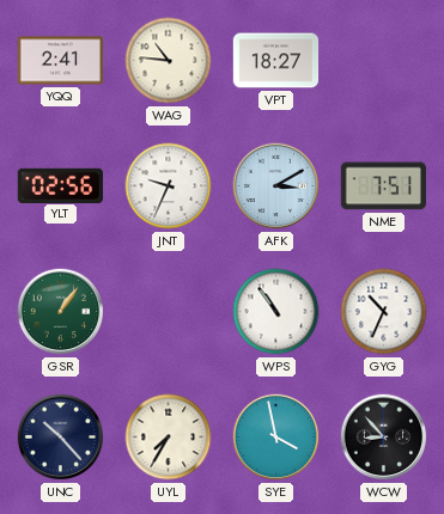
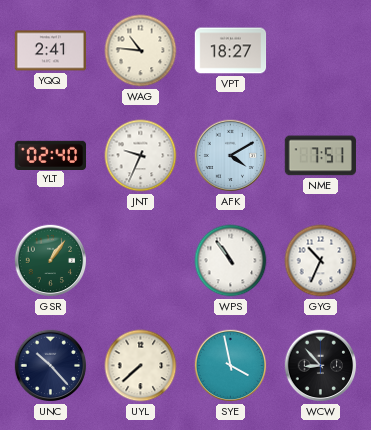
YLT: 02:56 -> 02:40
AFK: 3:10 -> 4:10
UYL: 7:35 -> 7:38
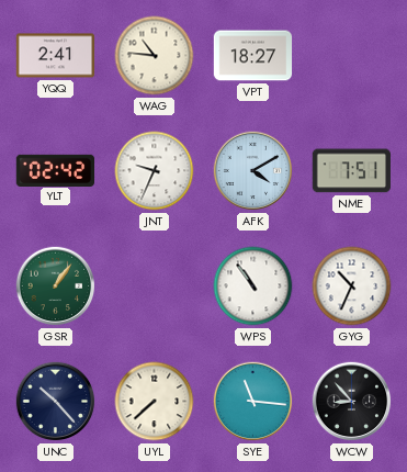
YLT: 02:40 -> 02:42
SYE: 3:58 -> 11:16
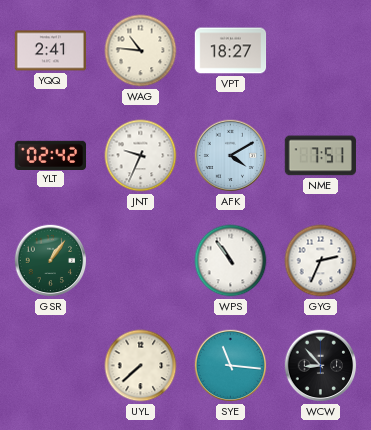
GYG: 10:34 -> 2:34
UNC: 10:23 -> none
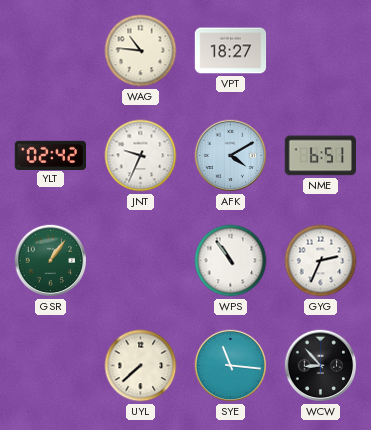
YQQ: 2:41 -> none
NME: 7:51 -> 6:51
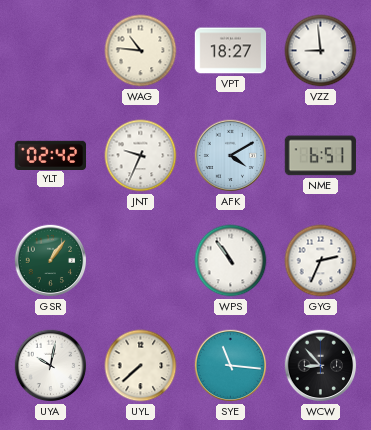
VZZ: none -> 8:59
UYA: none -> 10:02
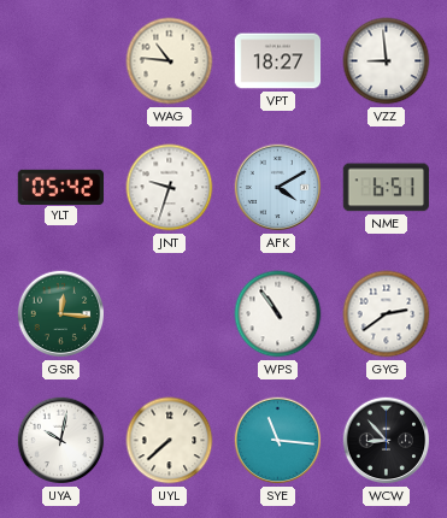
YLT: 02:42 -> 05:42
JNT: 9:34 -> 9:33
GSR: 1:06 -> 12:16
GYG: 2:34 -> 2:39
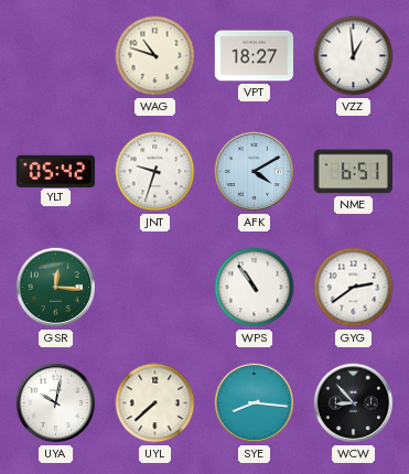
WAG: 10:46 -> 10:48
VZZ: 8:59 -> 12:59
SYE: 11:16 -> 8:16
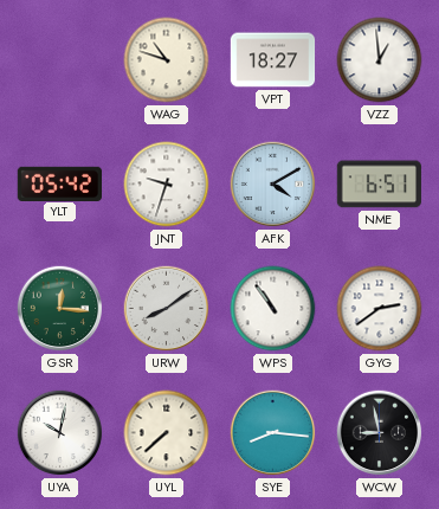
URW: none -> 8:09
WCW: 8:53 -> 8:58
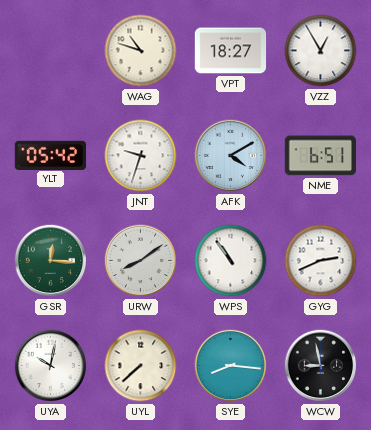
VZZ: 12:59 -> 12:55
GYG: 2:39 -> 2:41
